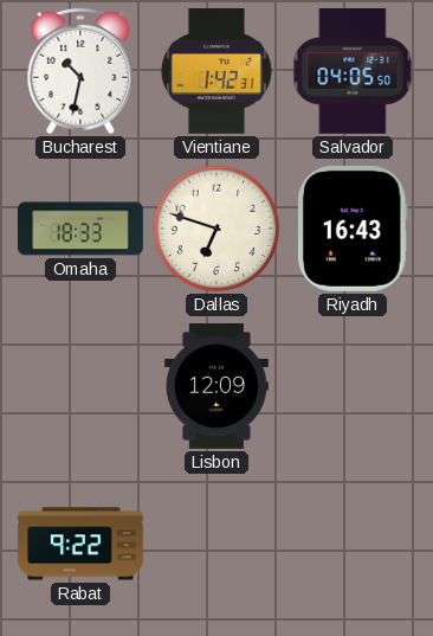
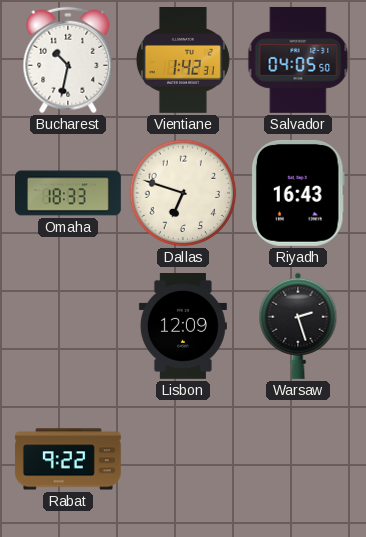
Warsaw: none -> 2:27
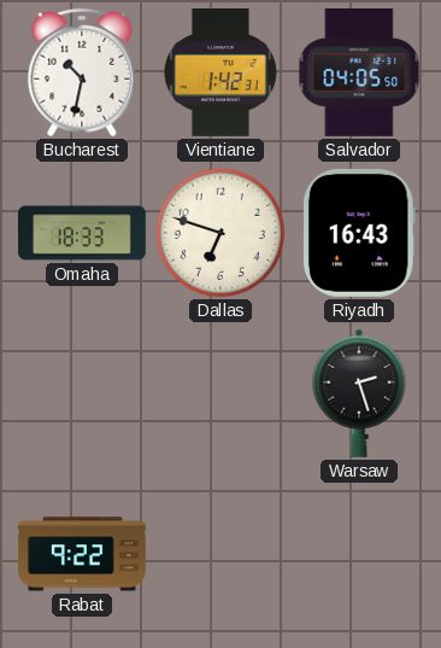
Lisbon: 12:09 -> none
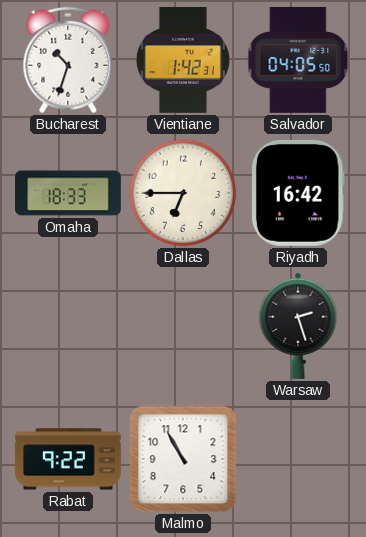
Bucharest: 10:32 -> 10:33
Dallas: 6:48 -> 6:45
Riyadh: 16:43 -> 16:42
Malmo: none -> 10:55
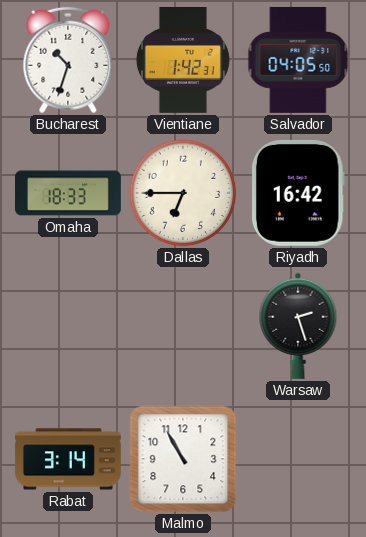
Rabat: 9:22 -> 3:14
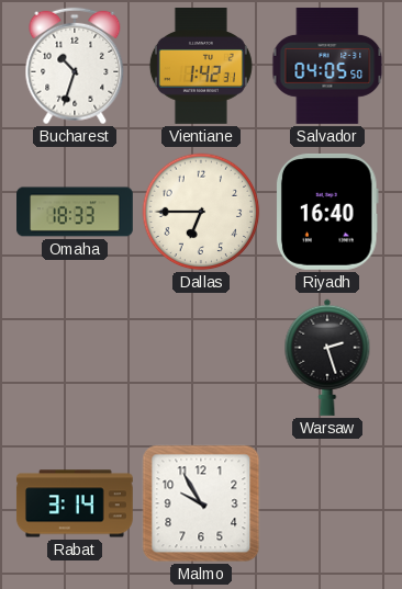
Riyadh: 16:42 -> 16:40
Malmo: 10:55 -> 9:55
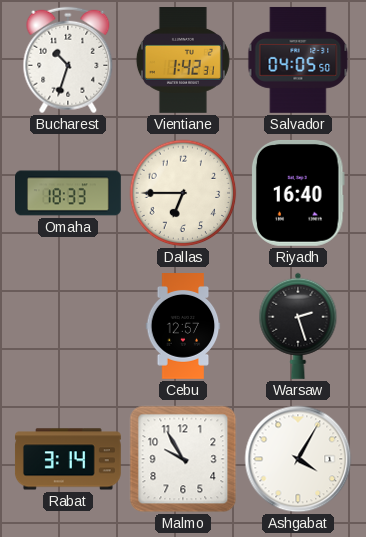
Cebu: none -> 12:57
Ashgabat: none -> 4:05
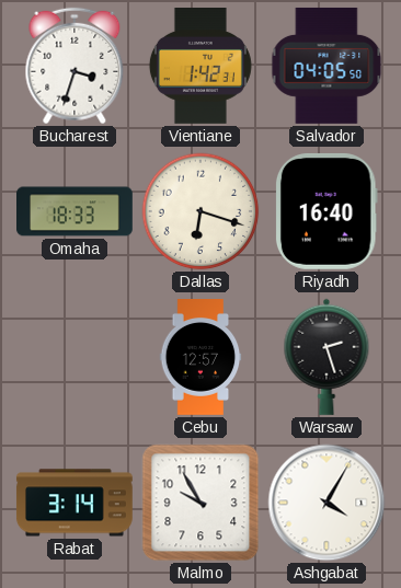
Bucharest: 10:33 -> 3:33
Dallas: 6:45 -> 6:18
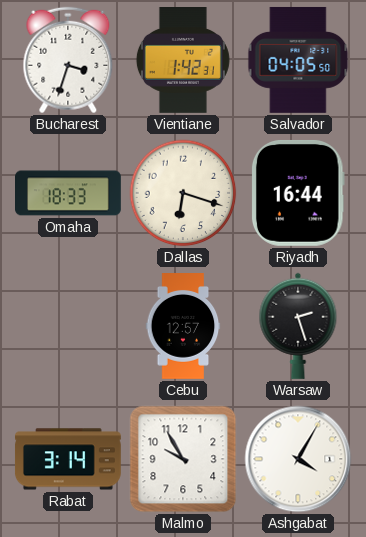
Riyadh: 16:40 -> 16:44
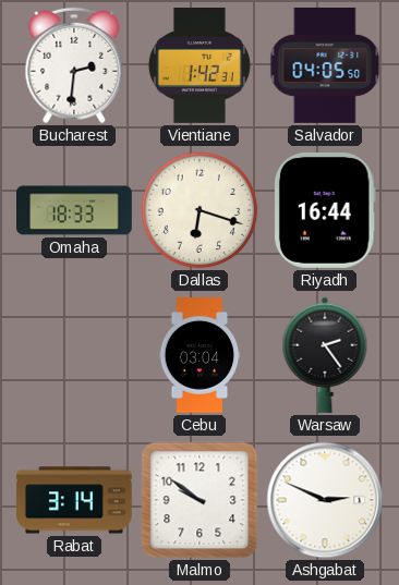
Bucharest: 3:33 -> 2:31
Cebu: 12:57 -> 03:04
Warsaw: 2:27 -> 2:24
Malmo: 9:55 -> 9:51
Ashgabat: 4:05 -> 2:49
